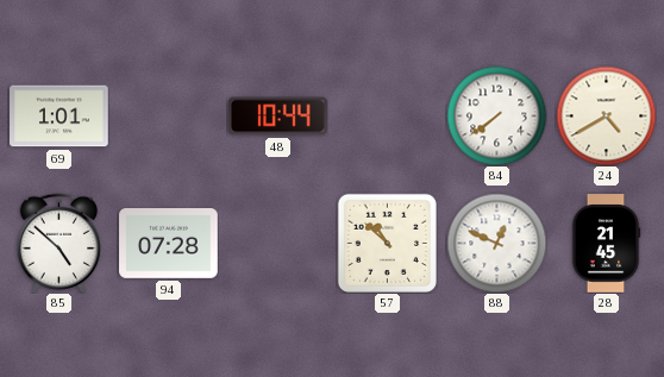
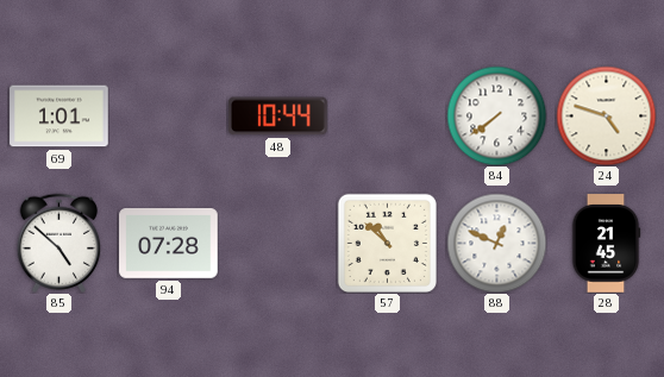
24: 4:40 -> 4:48
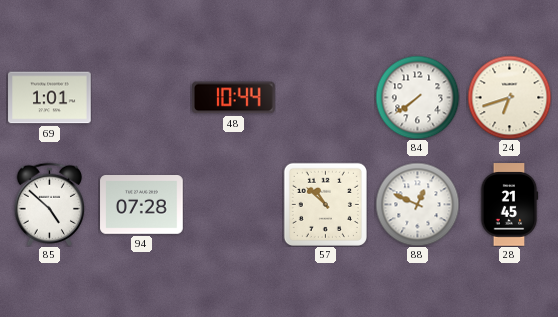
24: 4:48 -> 6:42
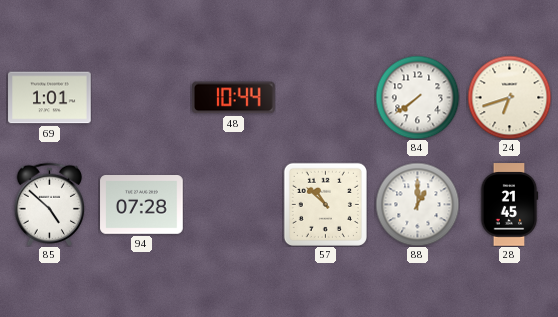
88: 12:49 -> 1:00
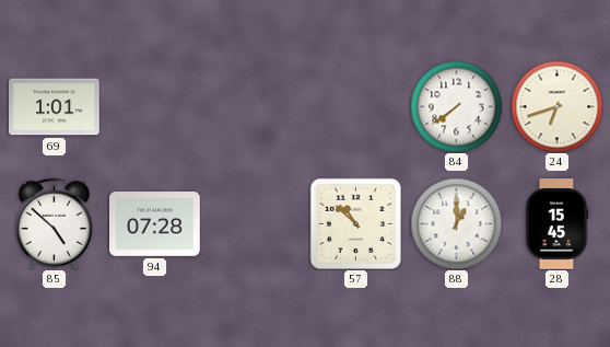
48: 10:44 -> none
28: 21:45 -> 15:45
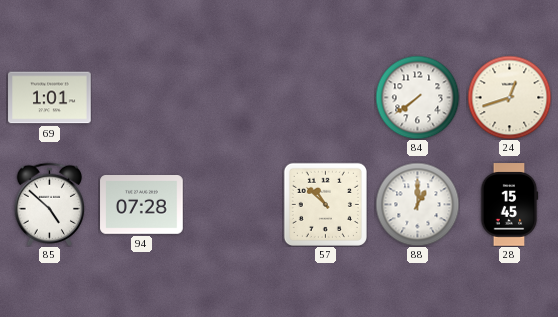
24: 6:42 -> 12:42
